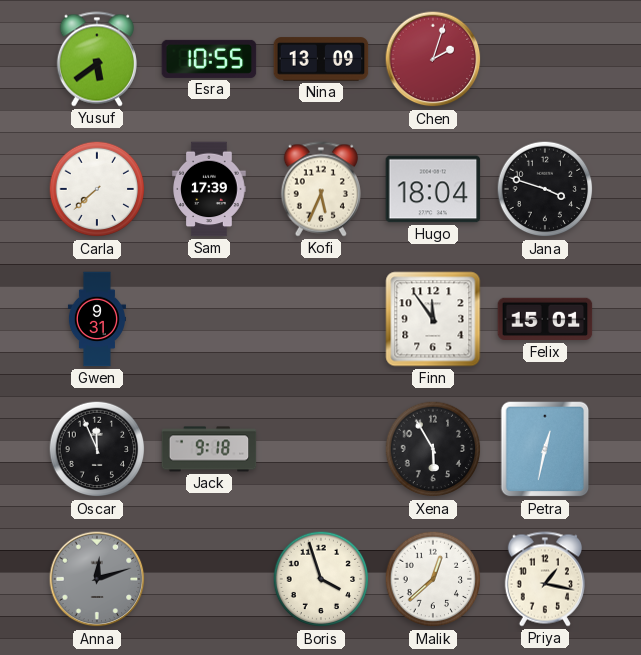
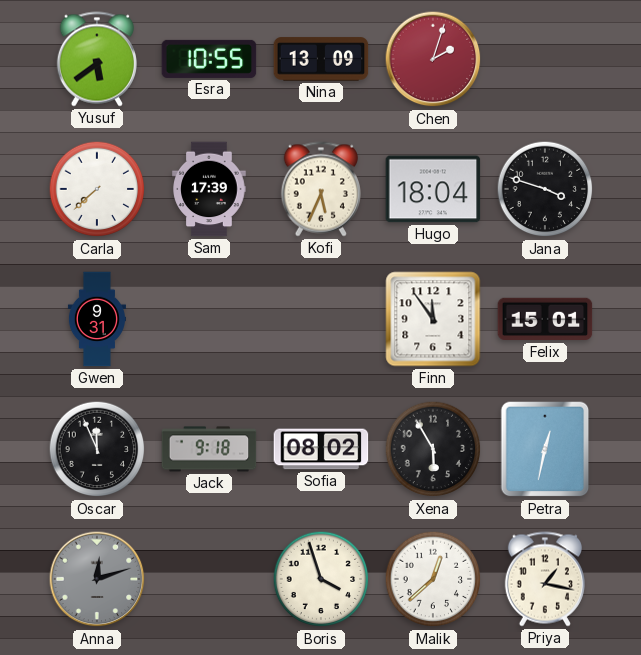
Sofia: none -> 08:02
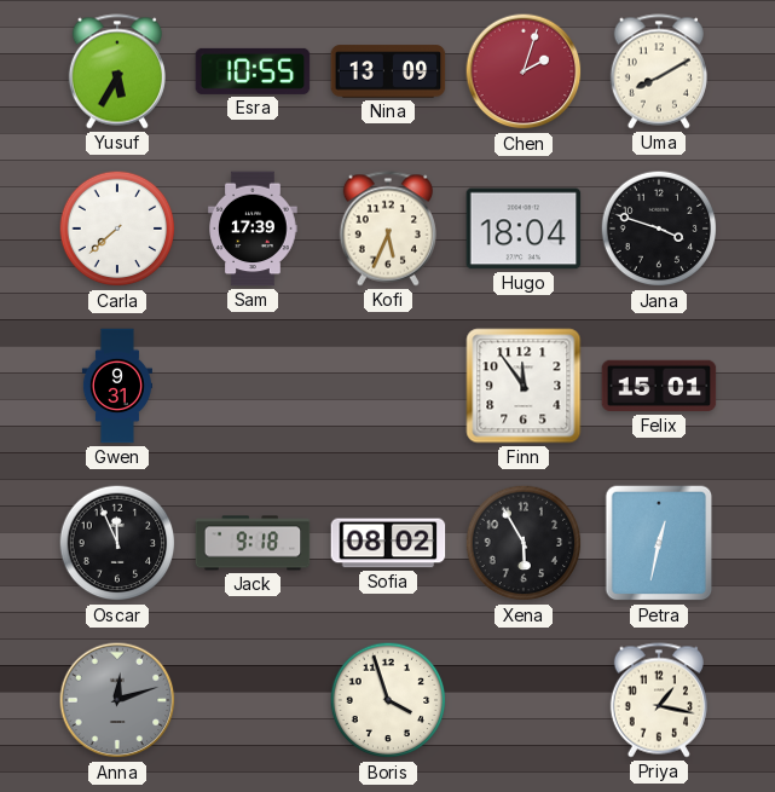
Yusuf: 5:39 -> 5:35
Uma: none -> 8:10
Malik: 12:38 -> none
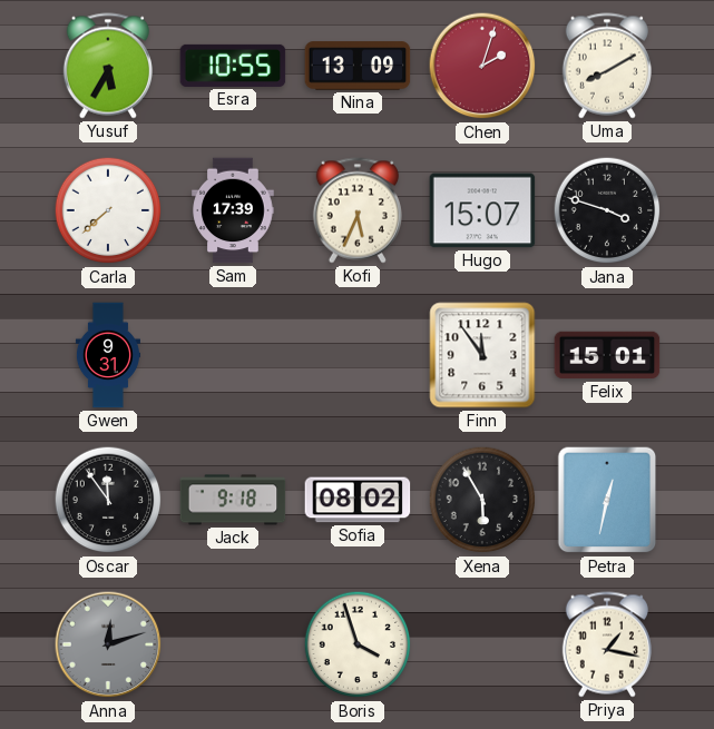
Hugo: 18:04 -> 15:07
Oscar: 11:56 -> 11:54
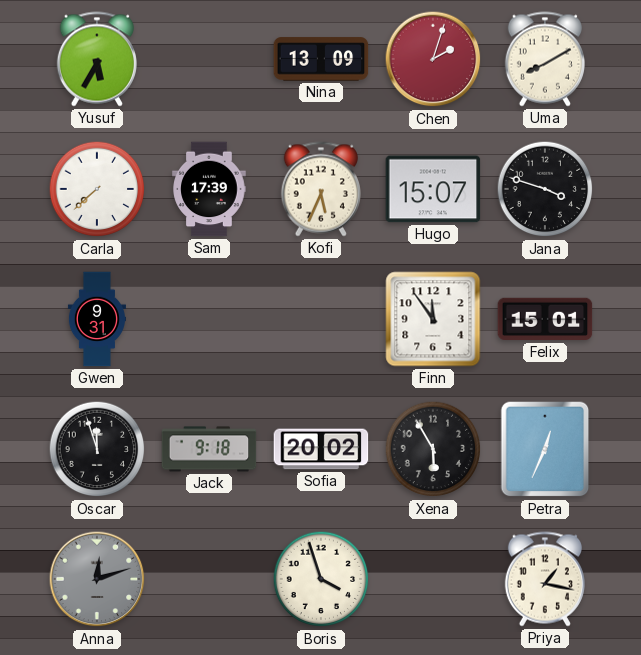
Esra: 10:55 -> none
Oscar: 11:54 -> 11:57
Sofia: 08:02 -> 20:02
Petra: 12:32 -> 12:34
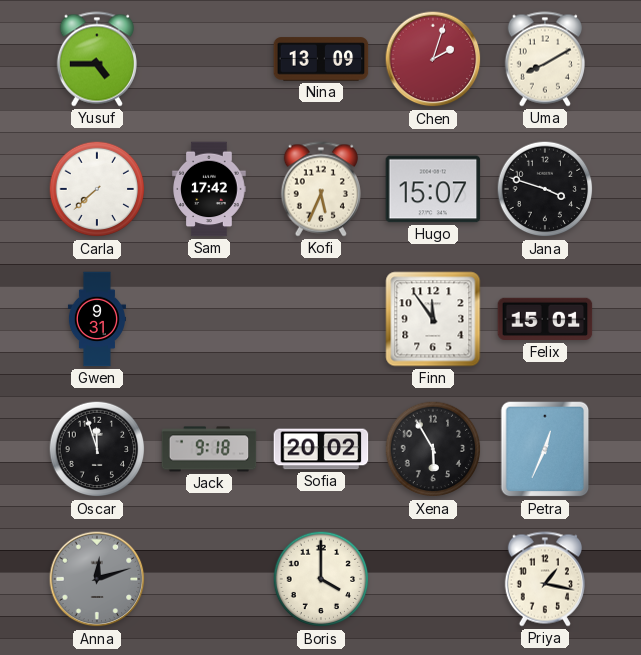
Yusuf: 5:35 -> 4:45
Sam: 17:39 -> 17:42
Boris: 3:57 -> 4:00
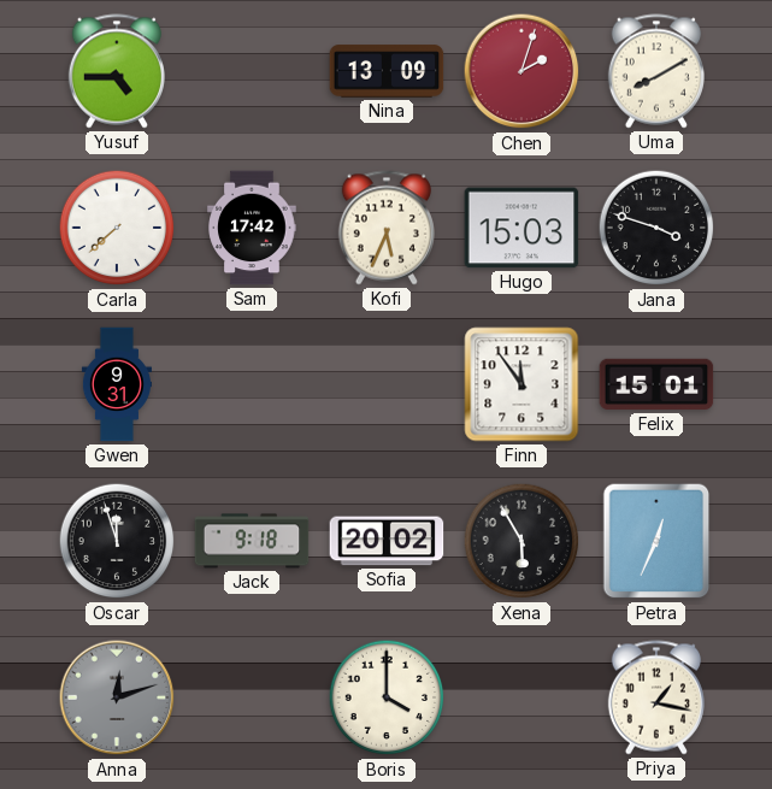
Hugo: 15:07 -> 15:03
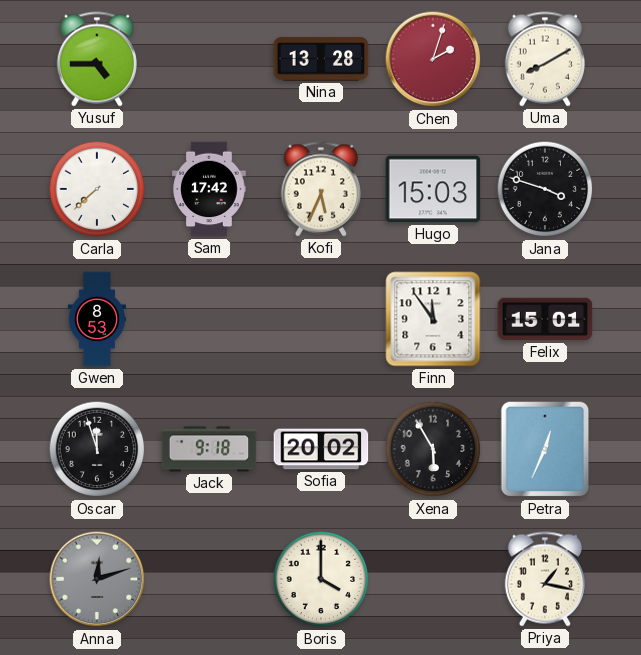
Nina: 13:09 -> 13:28
Gwen: 9:31 -> 8:53
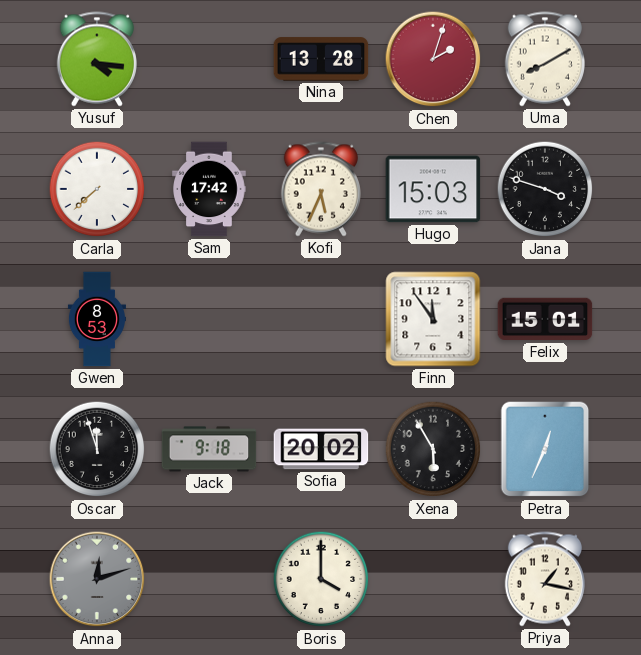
Yusuf: 4:45 -> 4:16
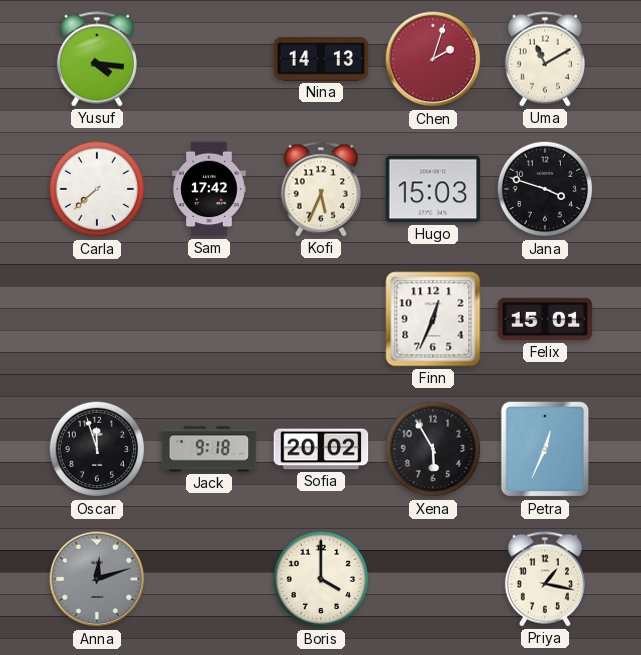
Nina: 13:28 -> 14:13
Uma: 8:10 -> 11:10
Gwen: 8:53 -> none
Finn: 11:54 -> 12:34
